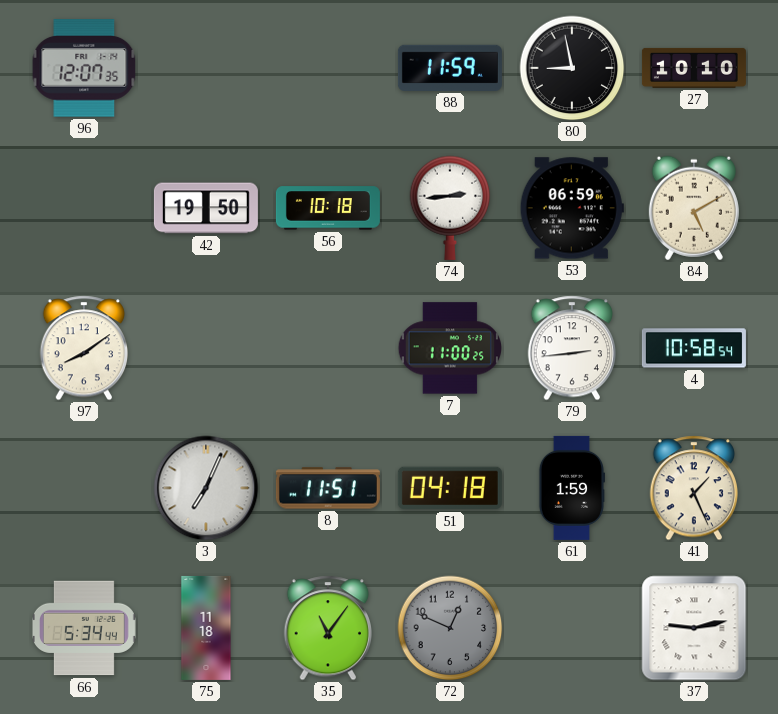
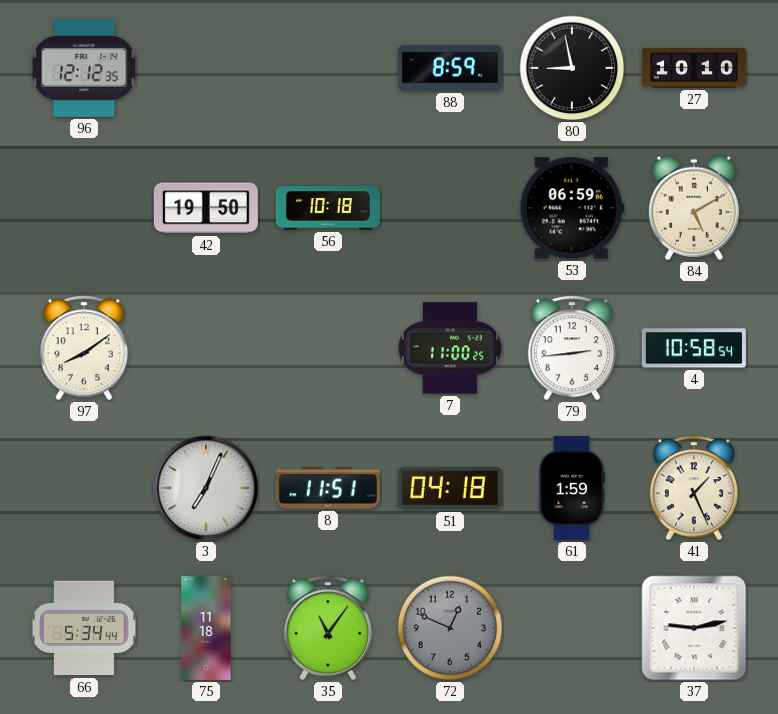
96: 12:07 -> 12:12
88: 11:59 -> 8:59
74: 2:44 -> none
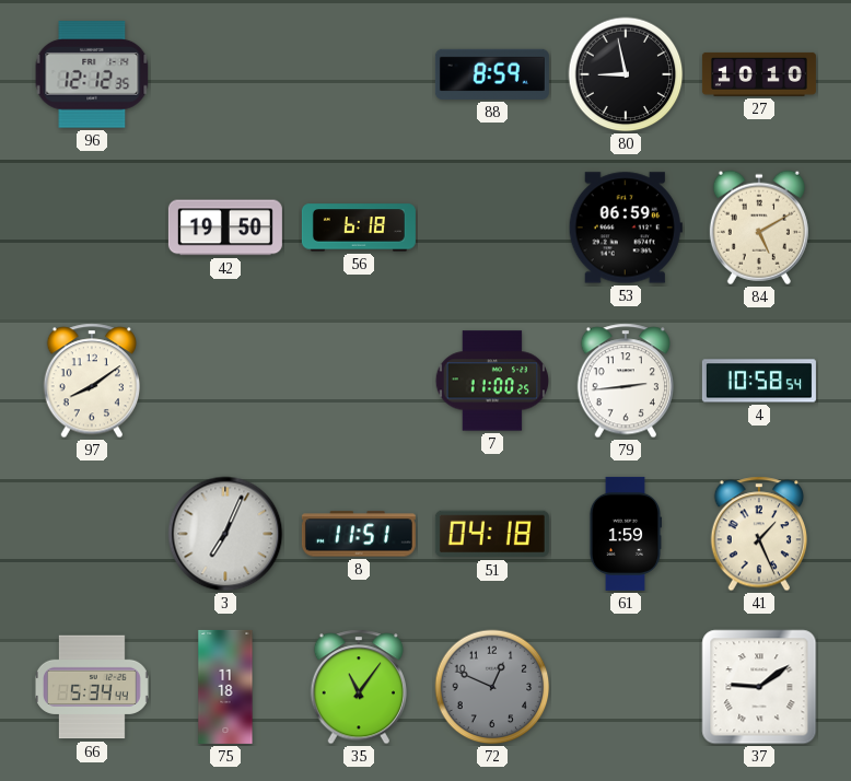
56: 10:18 -> 6:18
37: 9:13 -> 9:09
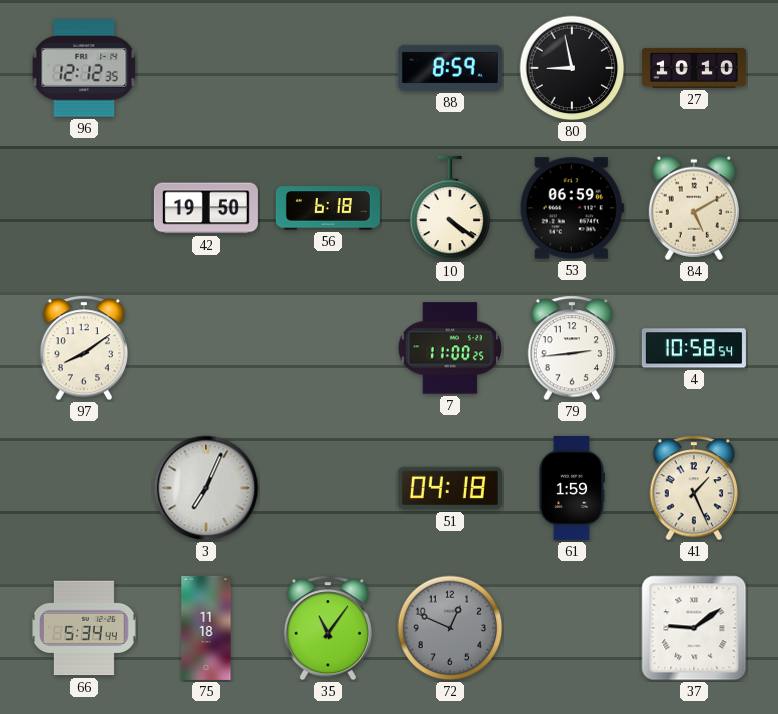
10: none -> 4:21
8: 11:51 -> none
